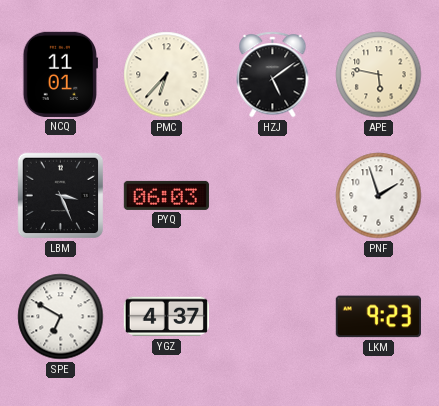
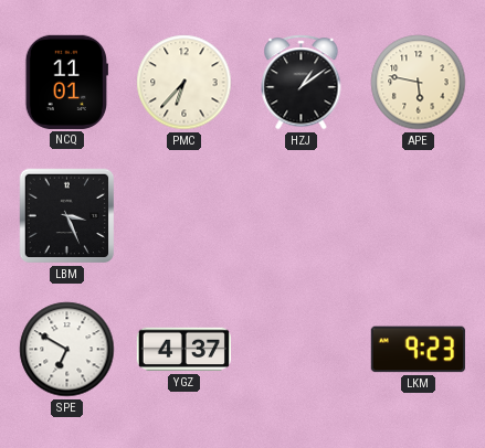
HZJ: 5:09 -> 1:09
PYQ: 06:03 -> none
PNF: 1:57 -> none
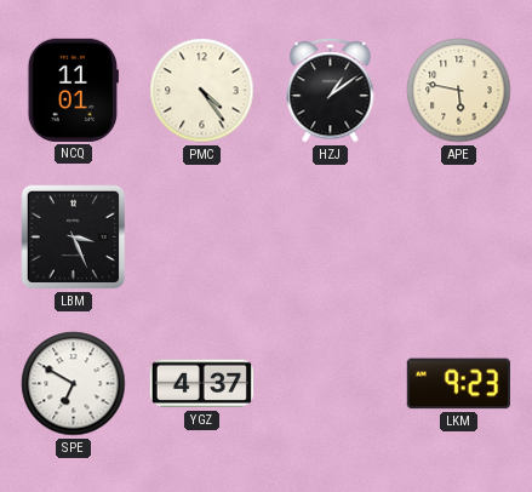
PMC: 6:37 -> 4:24
